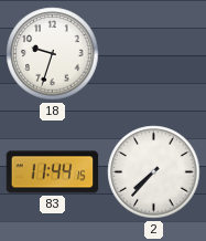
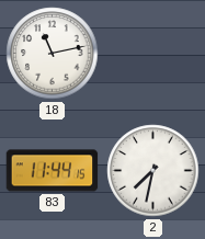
18: 9:33 -> 11:13
2: 7:37 -> 7:32
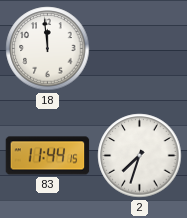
18: 11:13 -> 11:59
2: 7:32 -> 7:33
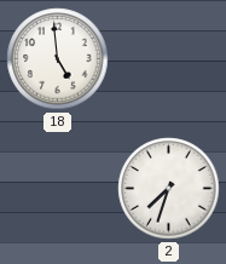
18: 11:59 -> 4:59
83: 11:44 -> none
